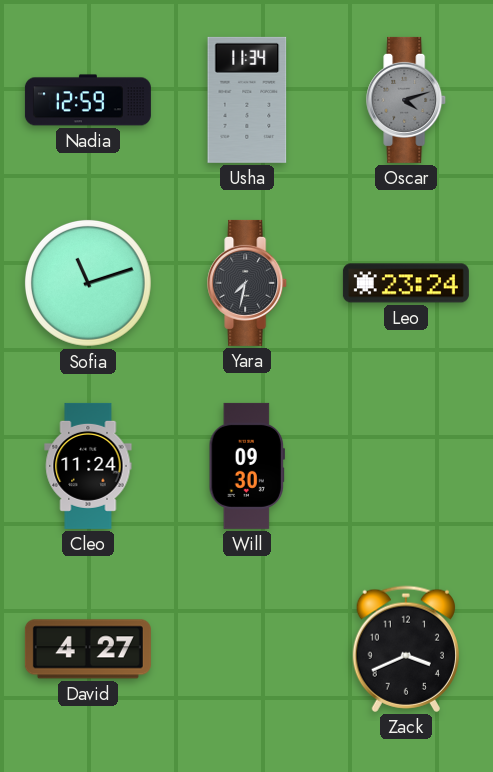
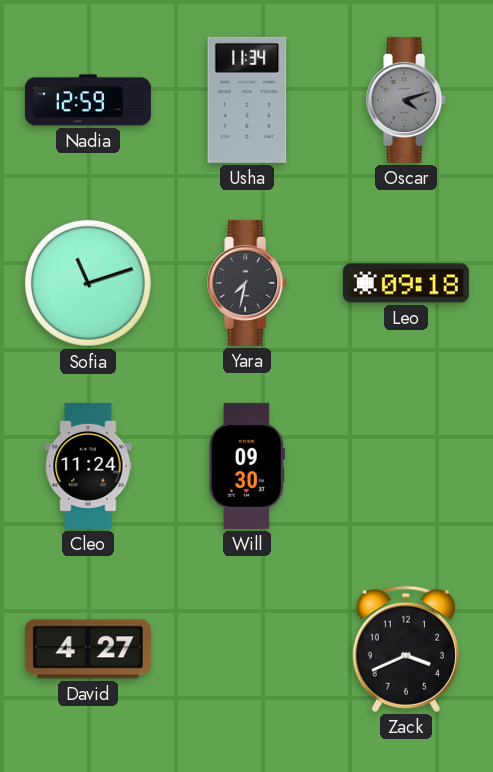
Leo: 23:24 -> 09:18
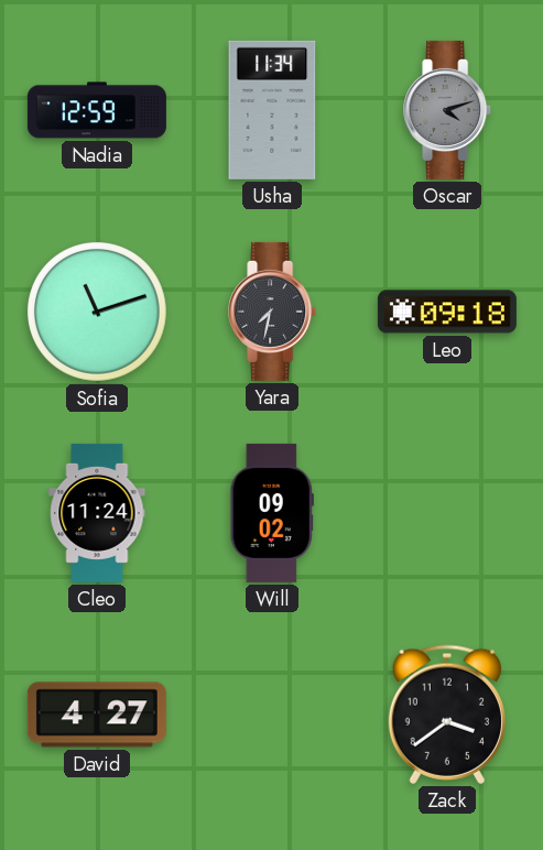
Will: 09:30 -> 09:02
Zack: 3:41 -> 3:39
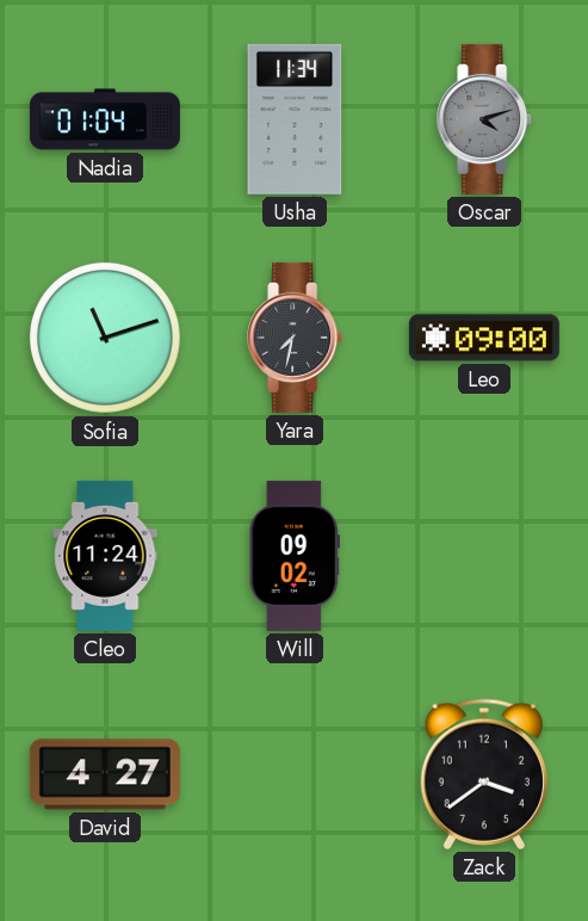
Nadia: 12:59 -> 01:04
Leo: 09:18 -> 09:00
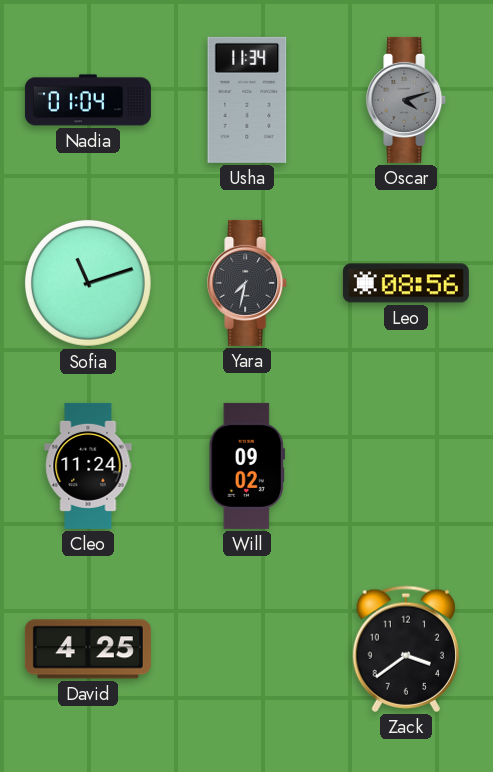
Leo: 09:00 -> 08:56
David: 4:27 -> 4:25
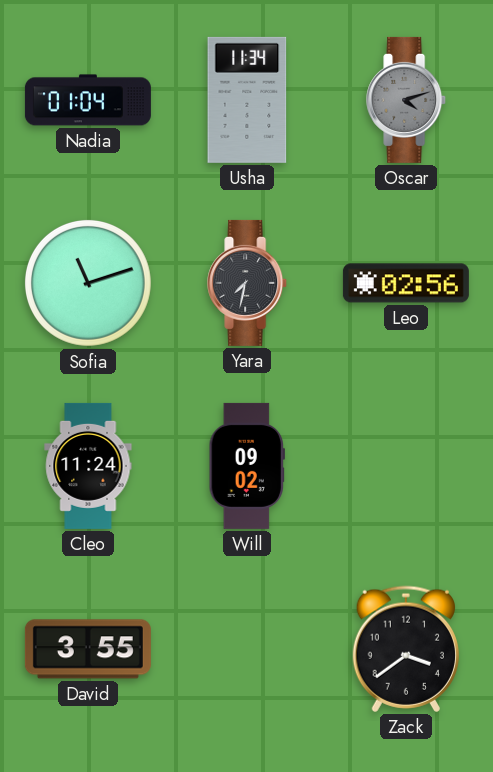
Leo: 08:56 -> 02:56
David: 4:25 -> 3:55
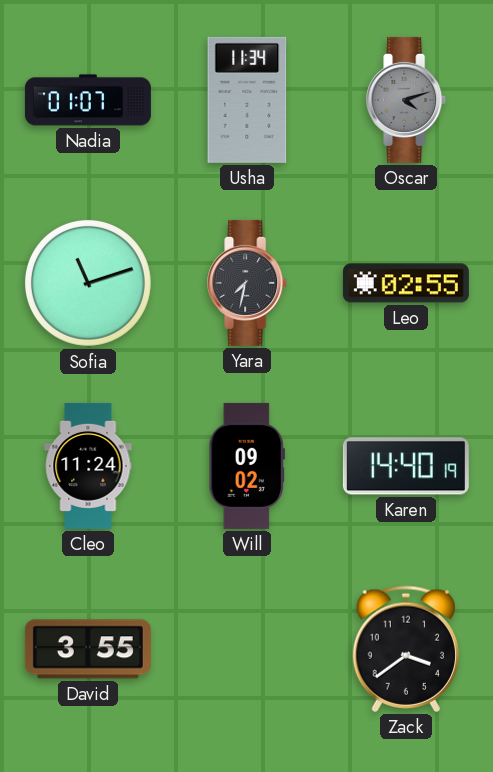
Nadia: 01:04 -> 01:07
Leo: 02:56 -> 02:55
Karen: none -> 14:40
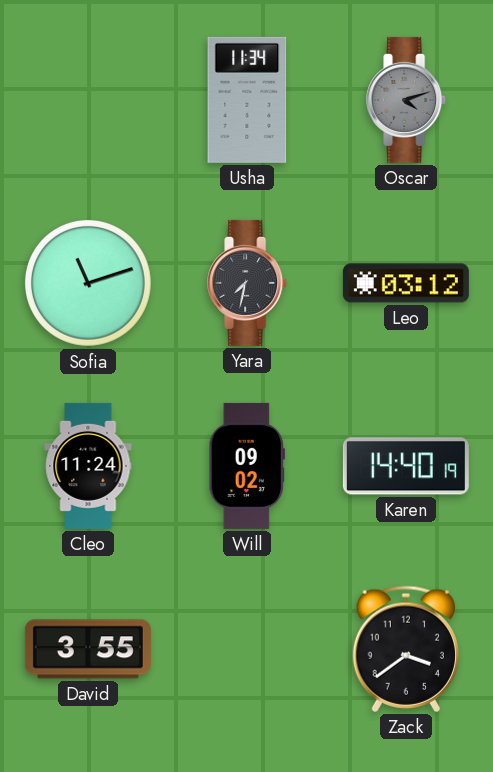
Nadia: 01:07 -> none
Leo: 02:55 -> 03:12
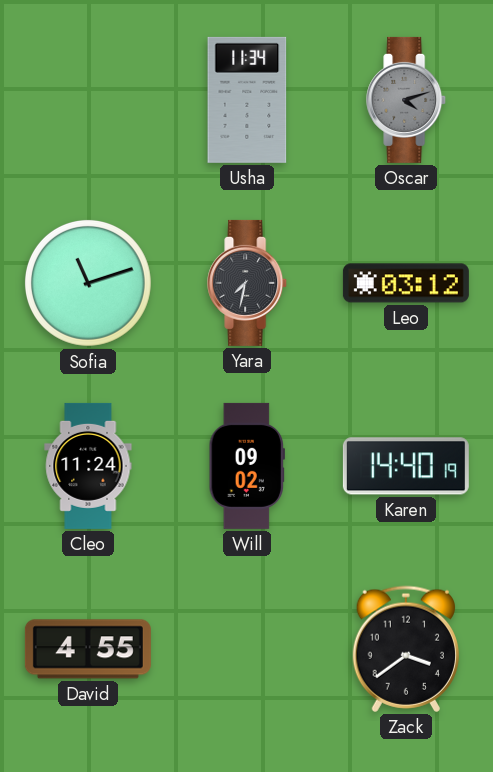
David: 3:55 -> 4:55
